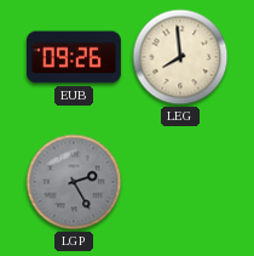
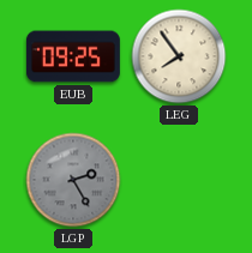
EUB: 09:26 -> 09:25
LEG: 7:59 -> 7:54
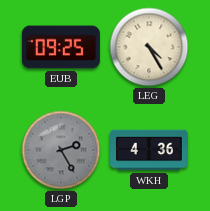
LEG: 7:54 -> 4:25
WKH: none -> 4:36
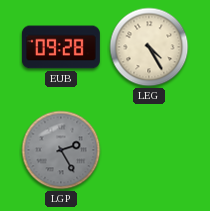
EUB: 09:25 -> 09:28
WKH: 4:36 -> none
